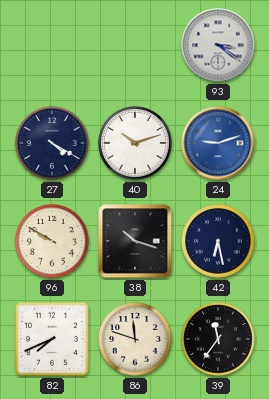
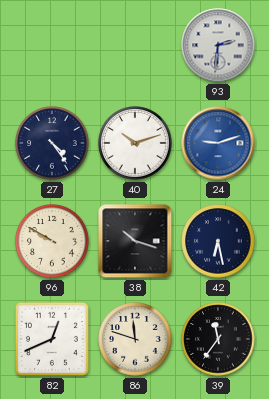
93: 3:21 -> 2:31
27: 4:20 -> 4:24
82: 7:41 -> 12:41
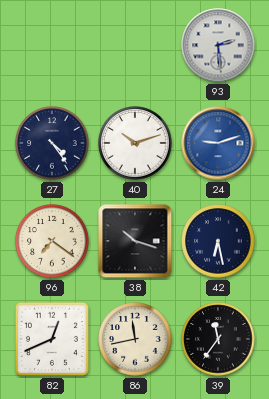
93: 2:31 -> 2:29
96: 9:50 -> 7:21
86: 11:48 -> 11:43
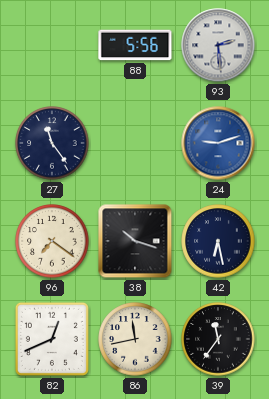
88: none -> 5:56
27: 4:24 -> 11:24
40: 10:12 -> none
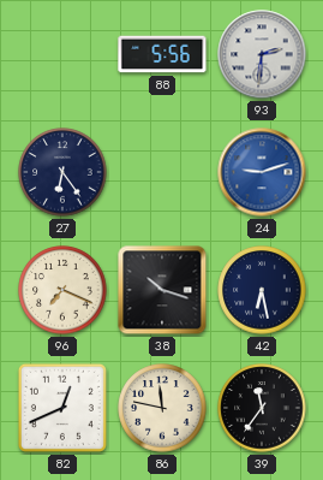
93: 2:29 -> 2:31
27: 11:24 -> 6:24
96: 7:21 -> 7:19
86: 11:43 -> 11:47
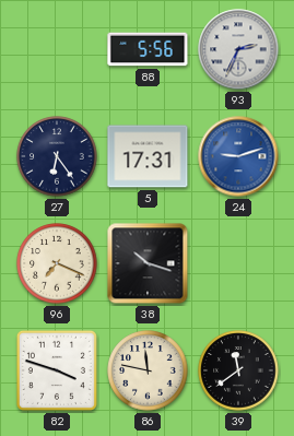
93: 2:31 -> 2:34
5: none -> 17:31
42: 6:28 -> none
82: 12:41 -> 3:48
39: 11:36 -> 11:39
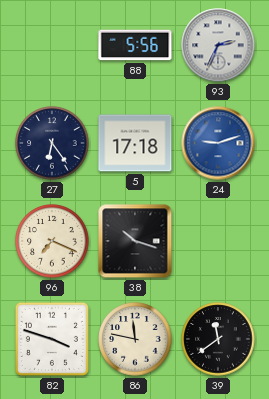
5: 17:31 -> 17:18
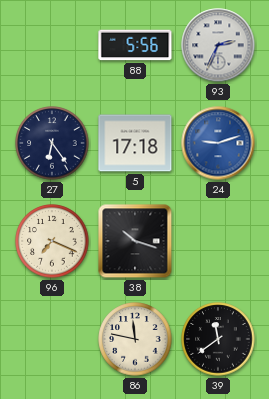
82: 3:48 -> none
